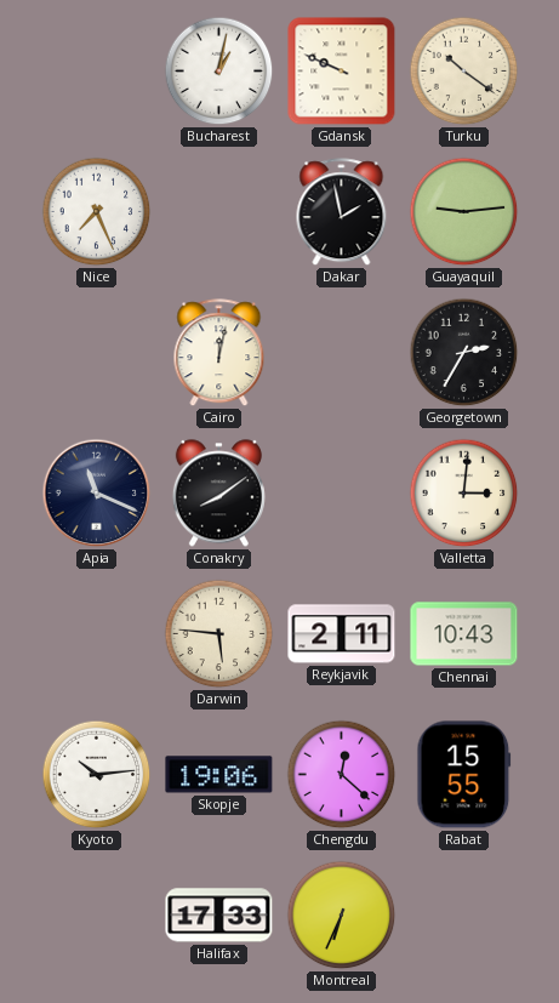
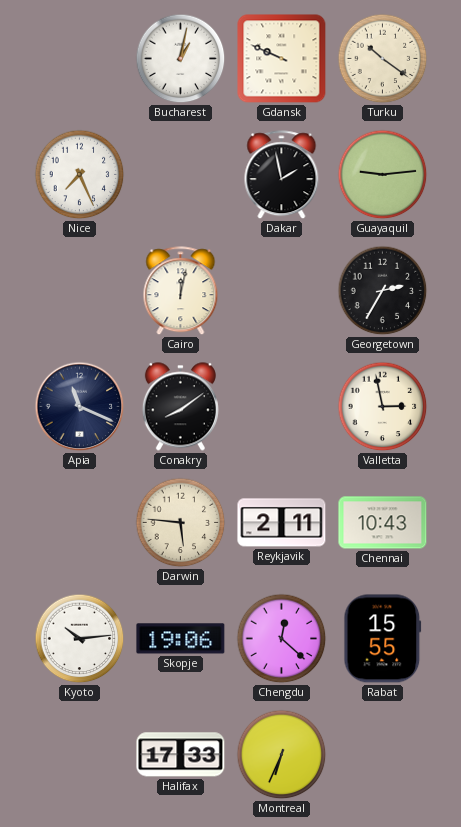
Valletta: 3:01 -> 2:58
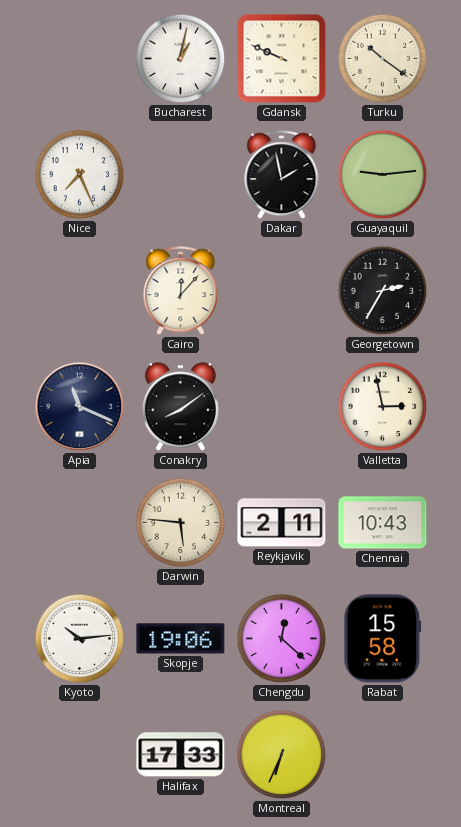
Cairo: 12:02 -> 12:07
Rabat: 15:55 -> 15:58
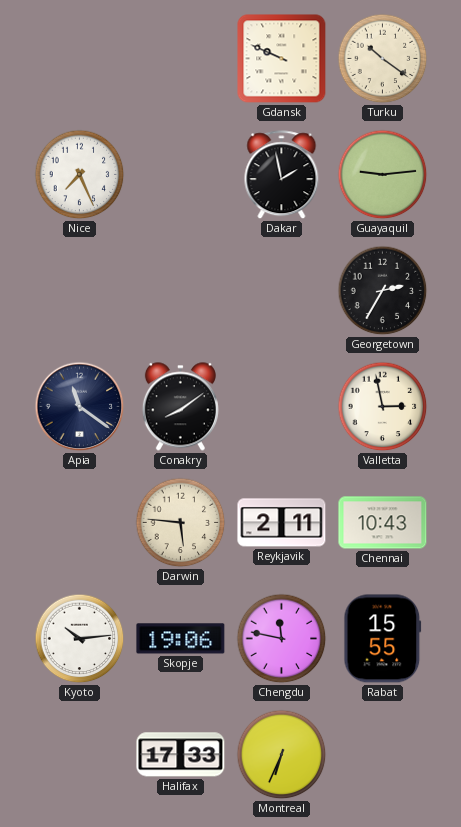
Bucharest: 1:02 -> none
Cairo: 12:07 -> none
Apia: 11:19 -> 11:21
Chengdu: 12:22 -> 11:47
Rabat: 15:58 -> 15:55
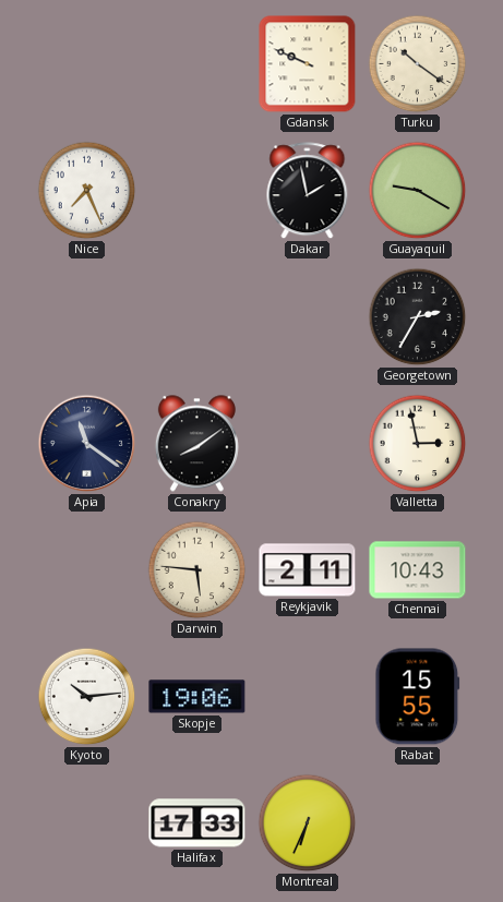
Guayaquil: 9:14 -> 9:20
Chengdu: 11:47 -> none
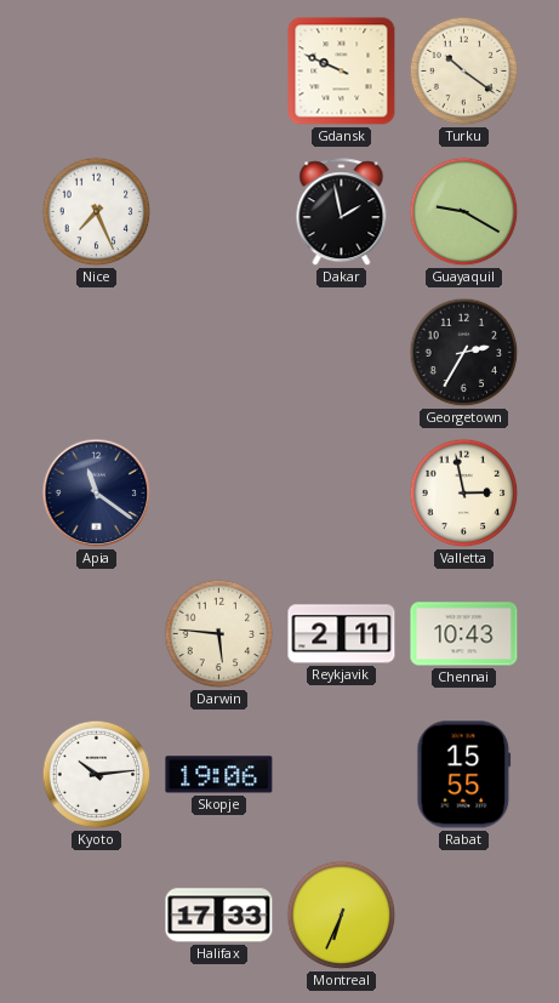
Conakry: 8:09 -> none
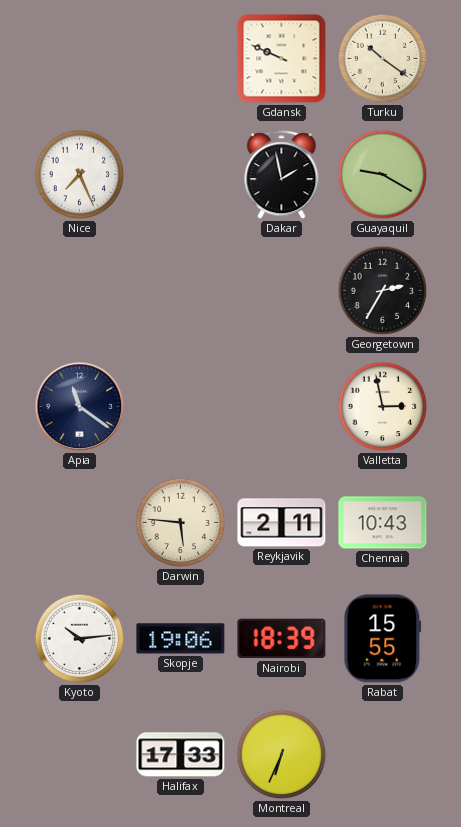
Nairobi: none -> 18:39
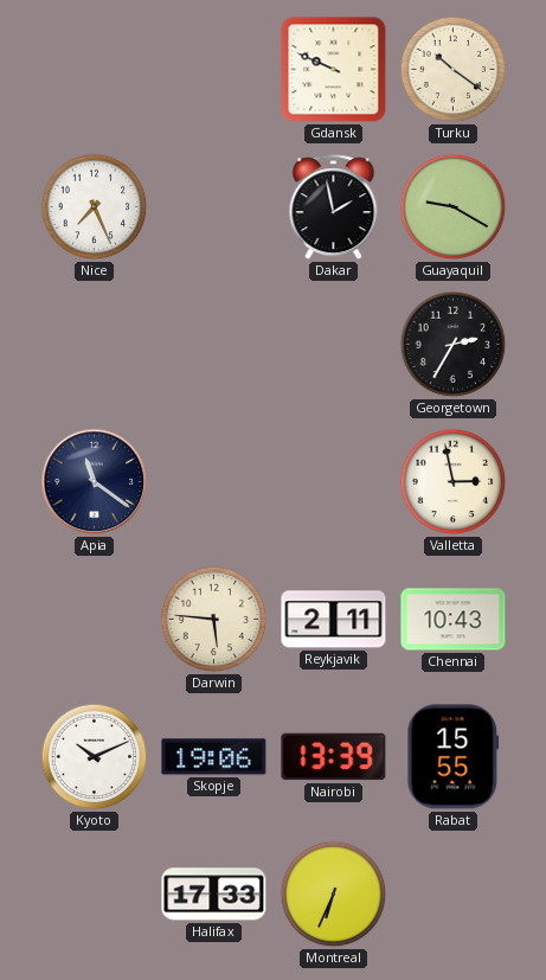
Kyoto: 10:14 -> 10:11
Nairobi: 18:39 -> 13:39
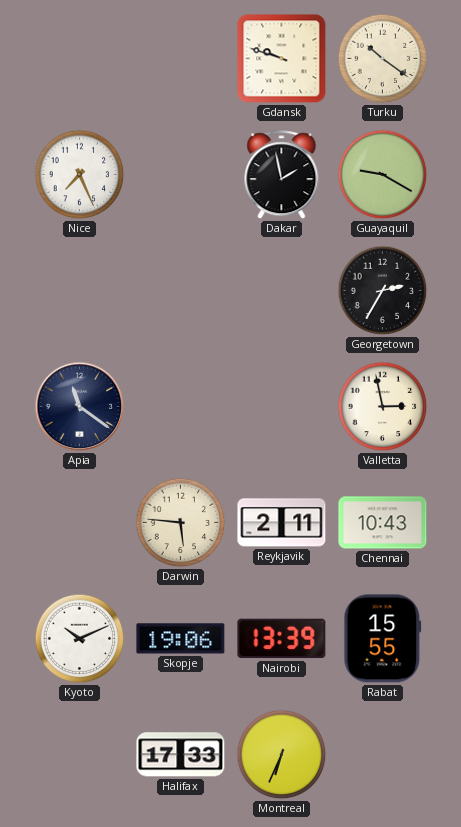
Gdansk: 9:49 -> 9:48
